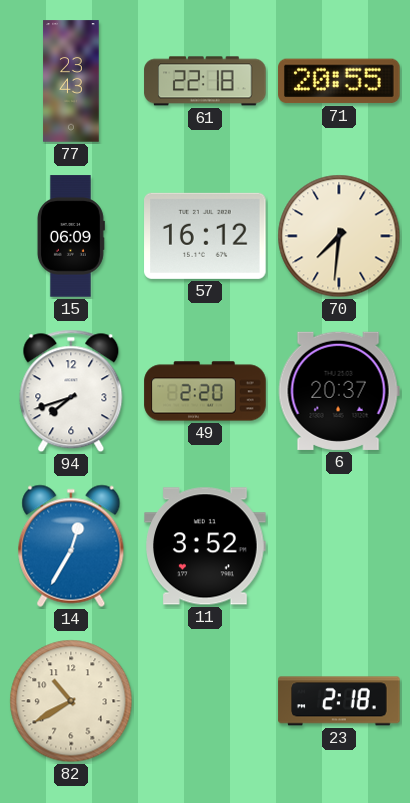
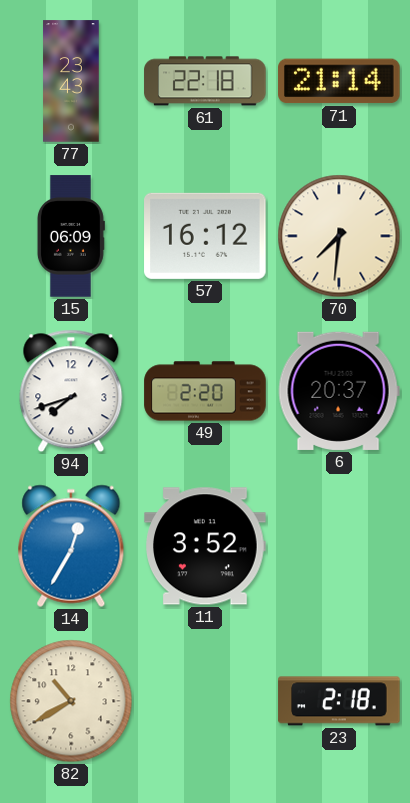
71: 20:55 -> 21:14
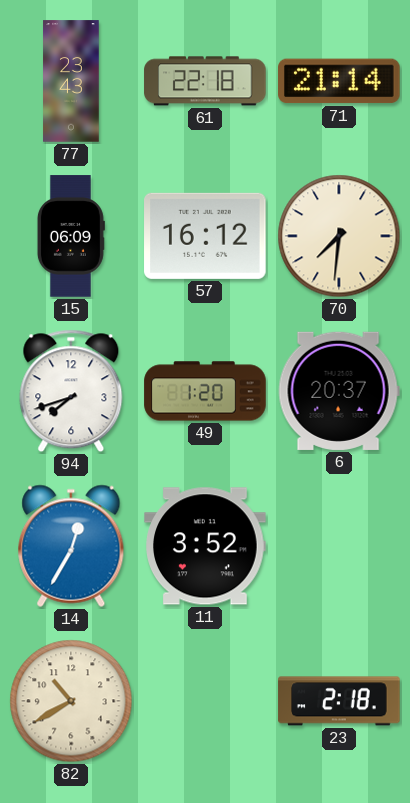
49: 2:20 -> 1:20
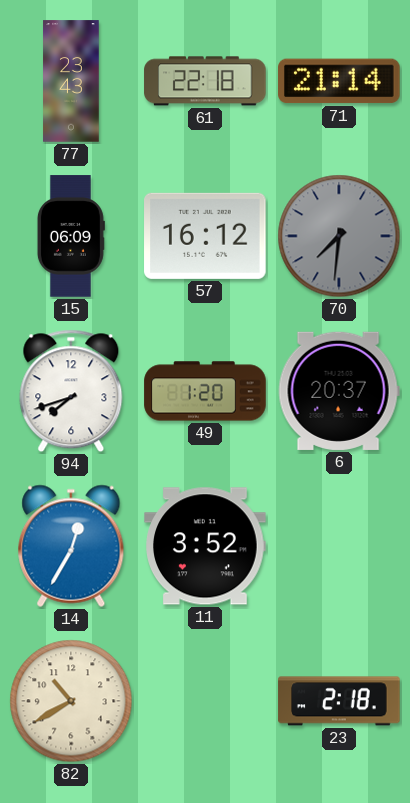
70 dial: cream -> grey
